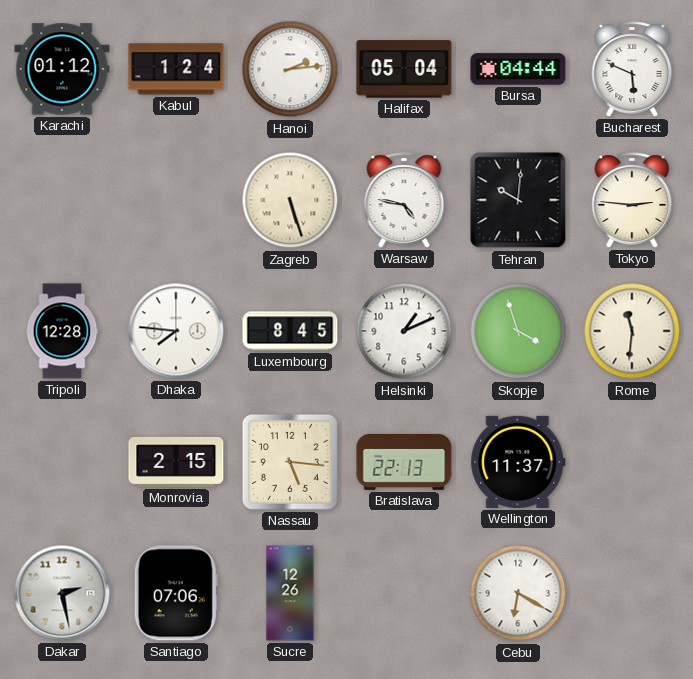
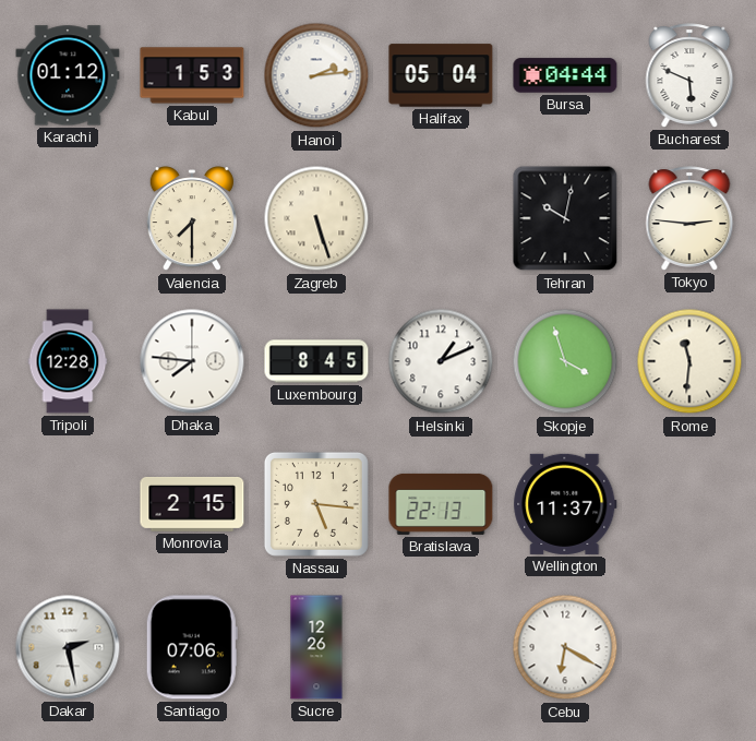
Kabul: 1:24 -> 1:53
Valencia: none -> 7:30
Warsaw: 4:47 -> none
Tehran: 10:01 -> 10:02
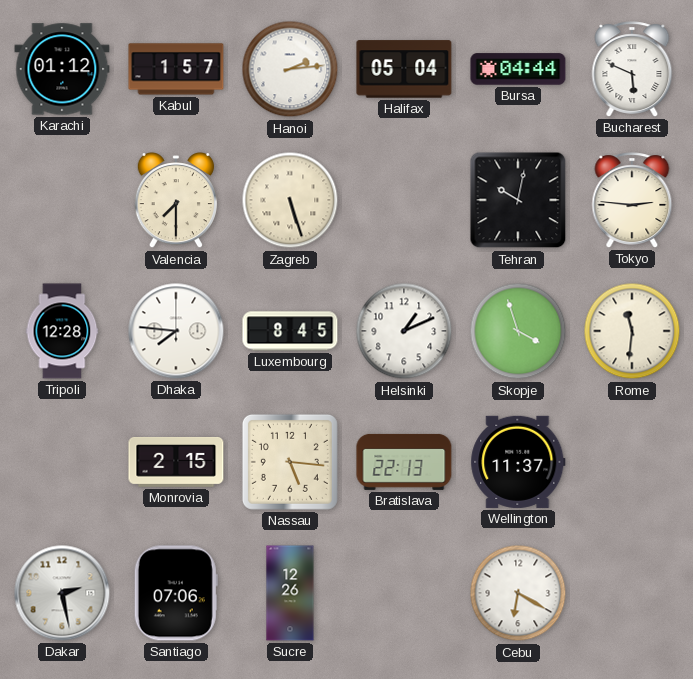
Kabul: 1:53 -> 1:57
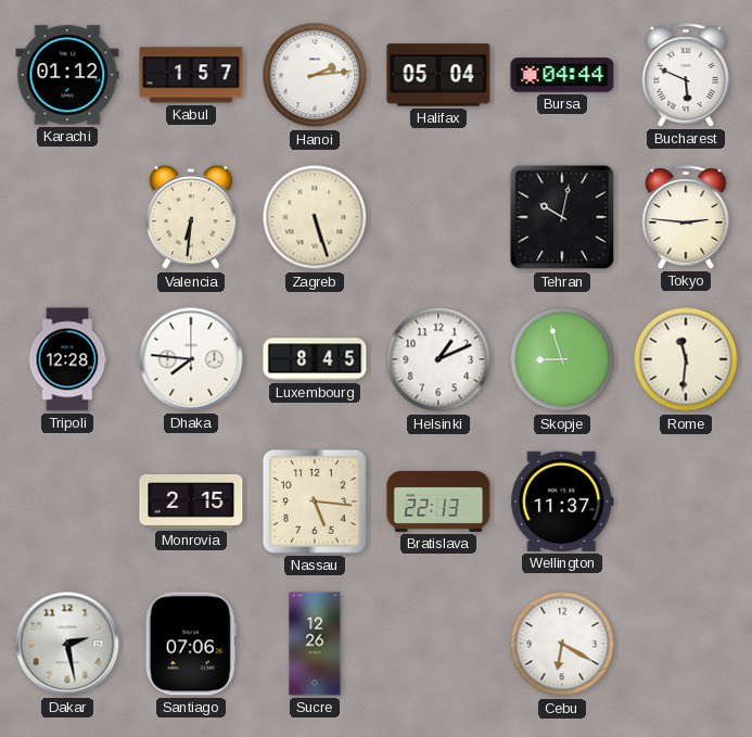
Valencia: 7:30 -> 6:31
Skopje: 3:57 -> 8:57
